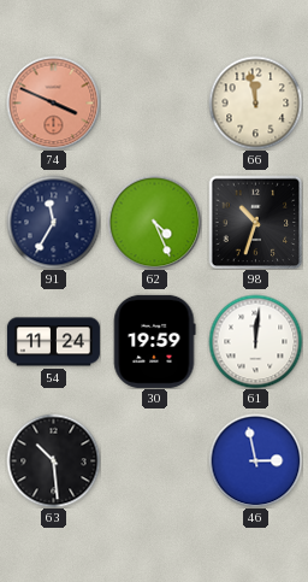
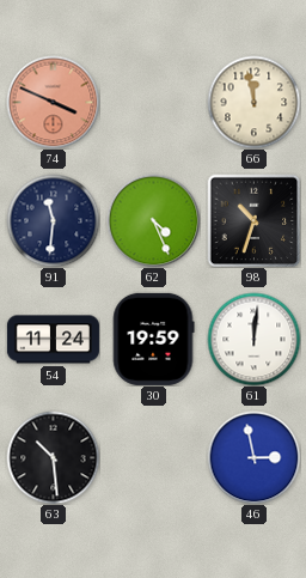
91: 11:35 -> 11:31
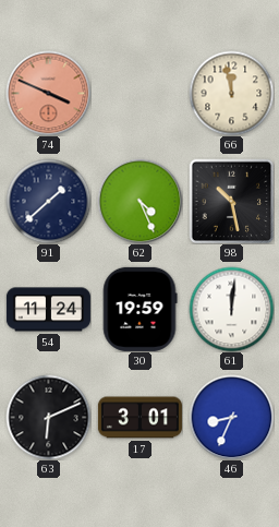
91: 11:31 -> 1:38
98: 10:33 -> 10:28
63: 10:29 -> 6:11
17: none -> 3:01
46: 2:58 -> 8:34
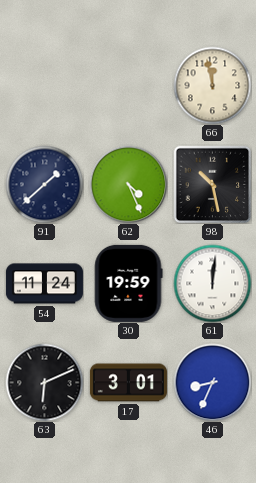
74: 3:49 -> none
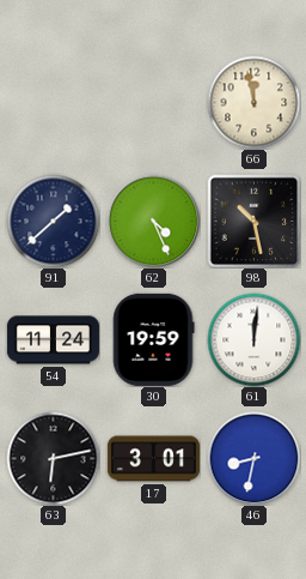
63: 6:11 -> 6:13
46: 8:34 -> 8:32
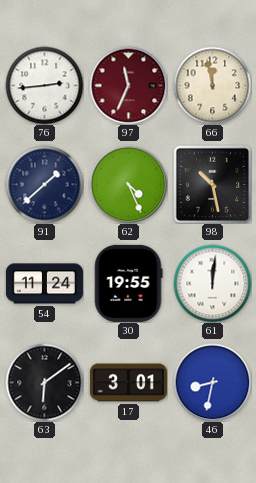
76: none -> 2:44
97: none -> 11:34
30: 19:59 -> 19:55
63: 6:13 -> 6:09
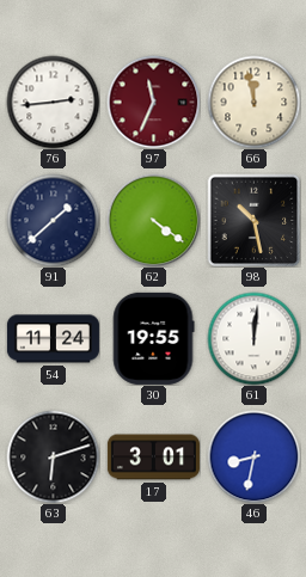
62: 4:26 -> 4:21
63: 6:09 -> 6:12
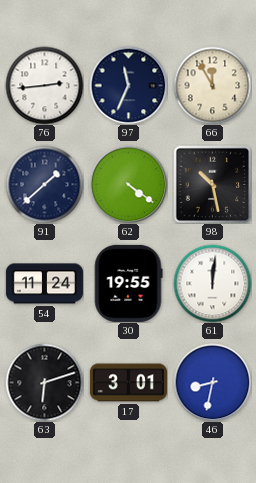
97 dial: burgundy -> navy
66: 11:58 -> 11:55
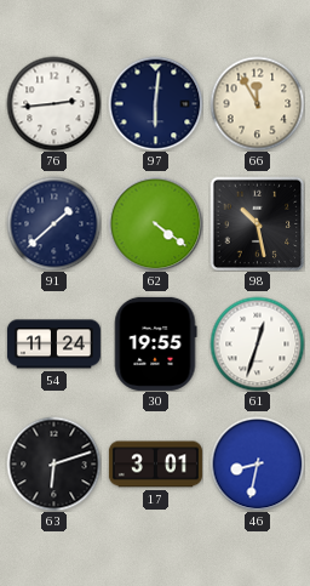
97: 11:34 -> 6:01
61: 12:01 -> 12:33
